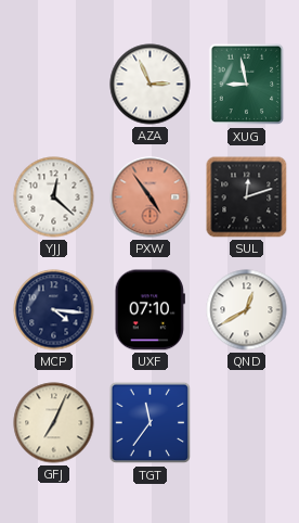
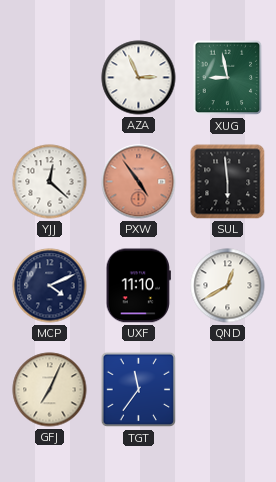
SUL: 12:12 -> 5:59
MCP: 4:16 -> 4:11
UXF: 07:10 -> 11:10
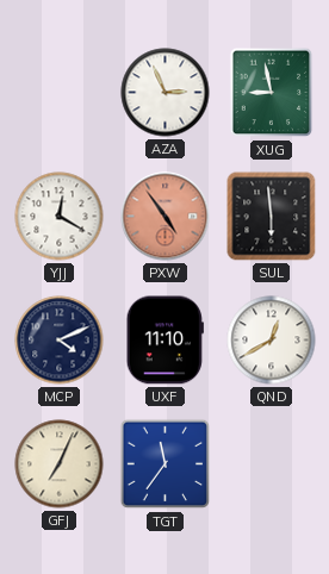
YJJ: 12:22 -> 12:20
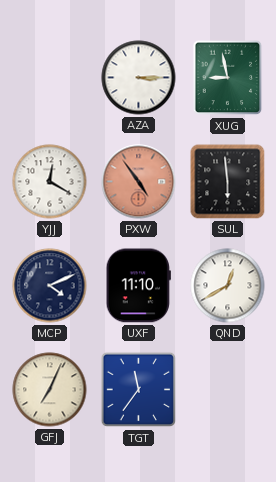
AZA: 2:56 -> 3:15
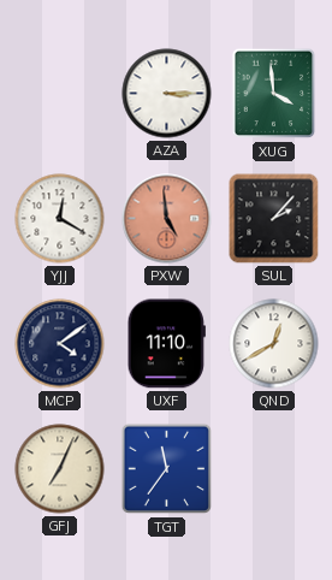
XUG: 8:58 -> 3:59
PXW: 4:54 -> 4:59
SUL: 5:59 -> 2:07
MCP: 4:11 -> 4:09
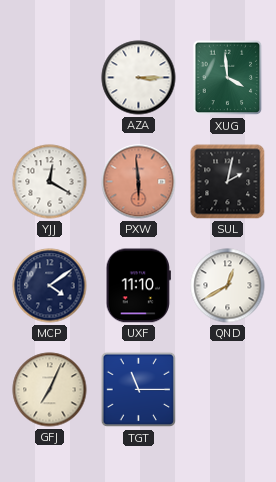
PXW: 4:59 -> 5:59
SUL: 2:07 -> 2:02
TGT: 11:36 -> 11:15
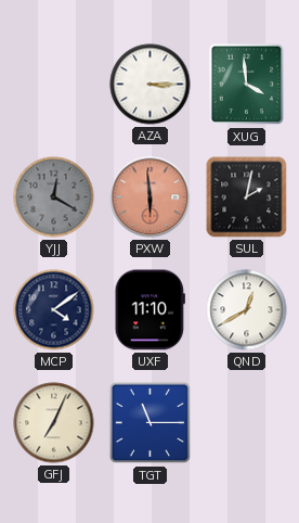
YJJ dial: white -> grey
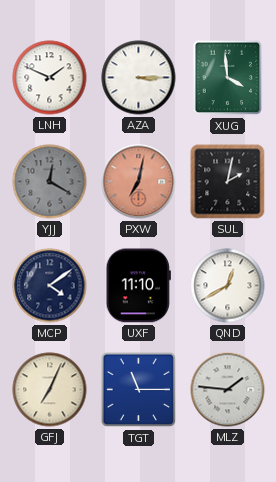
LNH: none -> 1:49
PXW: 5:59 -> 7:02
MLZ: none -> 1:46
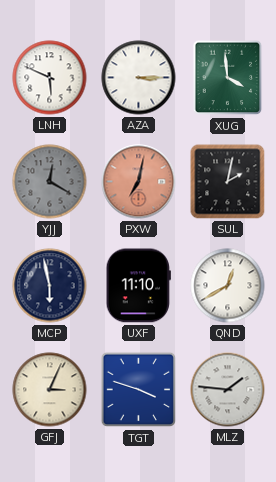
LNH: 1:49 -> 5:49
MCP: 4:09 -> 5:58
GFJ: 7:04 -> 3:04
TGT: 11:15 -> 3:48
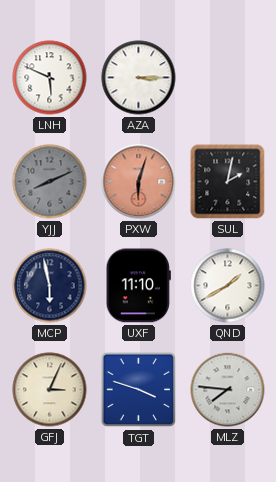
XUG: 3:59 -> none
YJJ: 12:20 -> 8:11
PXW: 7:02 -> 6:03
QND: 12:40 -> 1:40
MLZ: 1:46 -> 7:46
